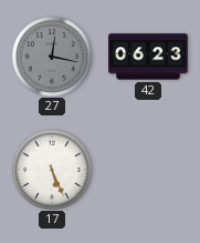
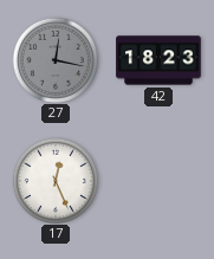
42: 06:23 -> 18:23
17: 5:26 -> 12:26
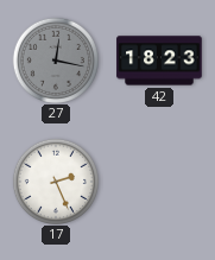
17: 12:26 -> 2:26
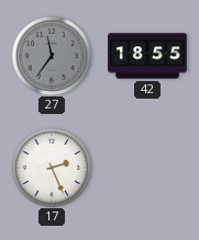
27: 12:17 -> 11:36
42: 18:23 -> 18:55
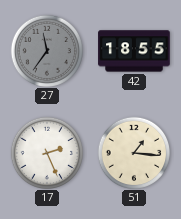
51: none -> 1:16
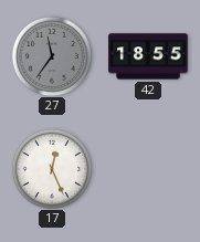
17: 2:26 -> 12:26
51: 1:16 -> none
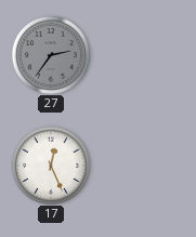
27: 11:36 -> 2:36
42: 18:55 -> none
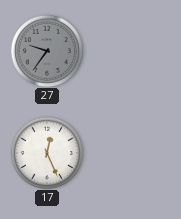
27: 2:36 -> 9:36
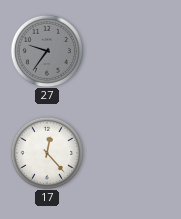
17: 12:26 -> 12:23
